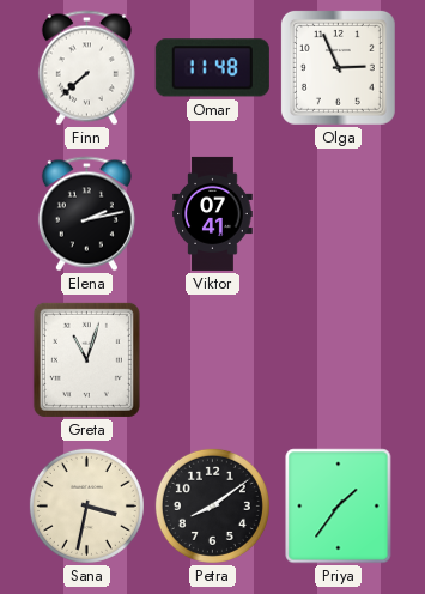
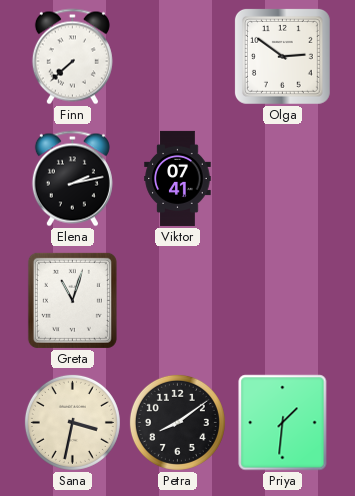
Omar: 11:48 -> none
Olga: 2:56 -> 2:51
Priya: 1:36 -> 1:31
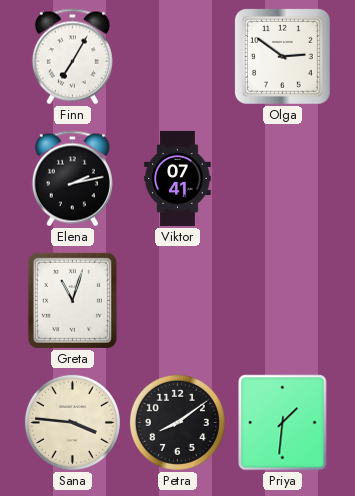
Finn: 7:38 -> 7:05
Sana: 3:32 -> 3:46
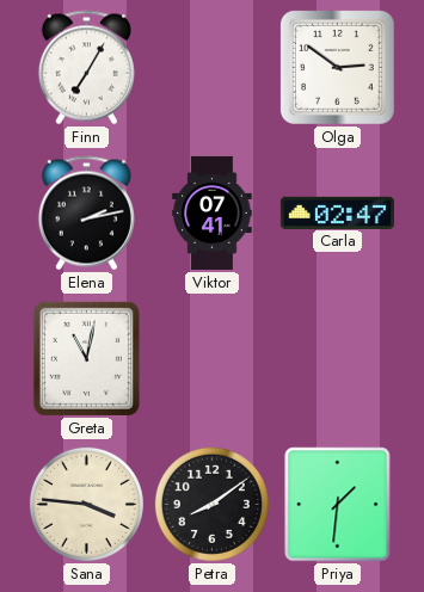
Carla: none -> 02:47
Greta: 11:03 -> 11:02
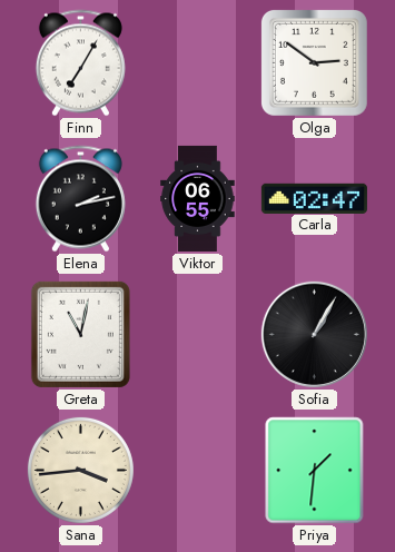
Viktor: 07:41 -> 06:55
Sofia: none -> 1:05
Sana: 3:46 -> 3:44
Petra: 8:09 -> none
